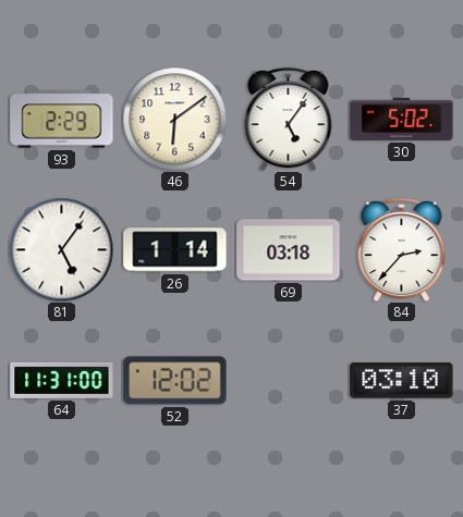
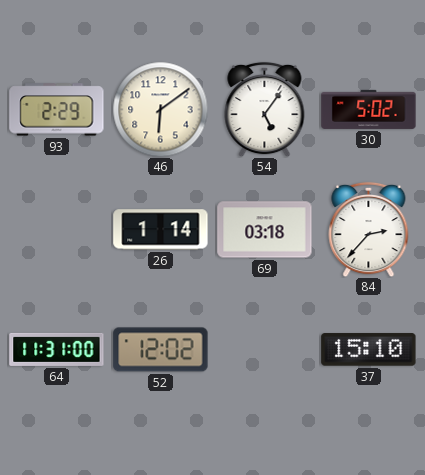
81: 5:06 -> none
37: 03:10 -> 15:10
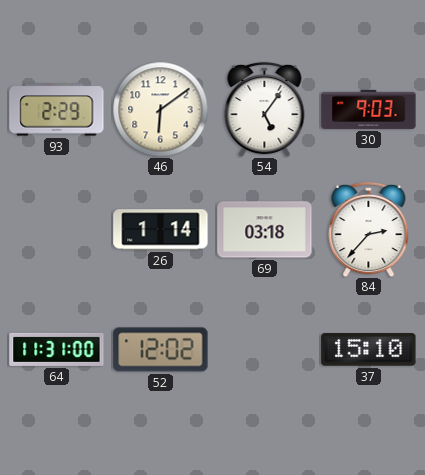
30: 5:02 -> 9:03
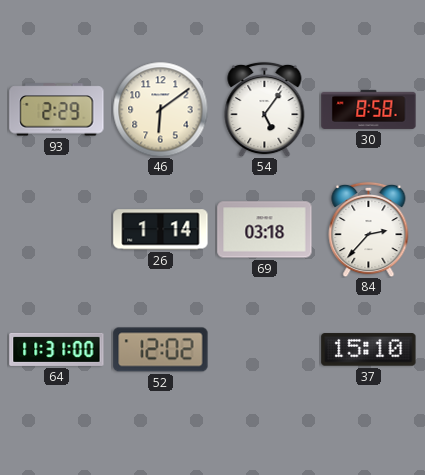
30: 9:03 -> 8:58
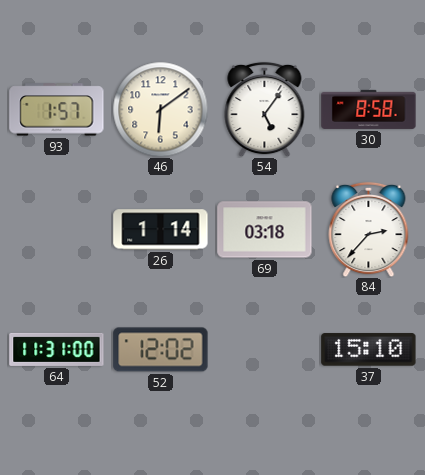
93: 2:29 -> 1:57
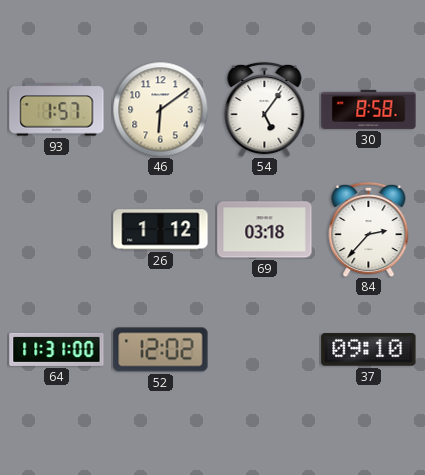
26: 1:14 -> 1:12
37: 15:10 -> 09:10
